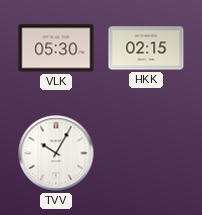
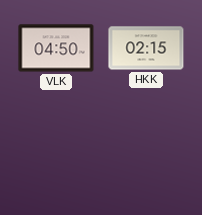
VLK: 05:30 -> 04:50
TVV: 10:05 -> none
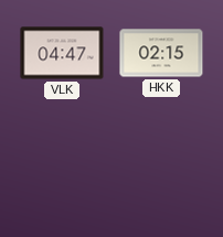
VLK: 04:50 -> 04:47
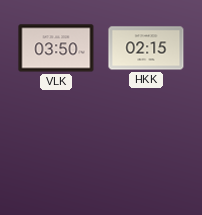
VLK: 04:47 -> 03:50
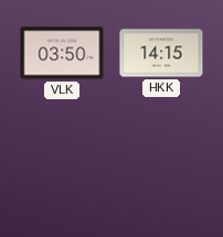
HKK: 02:15 -> 14:15
